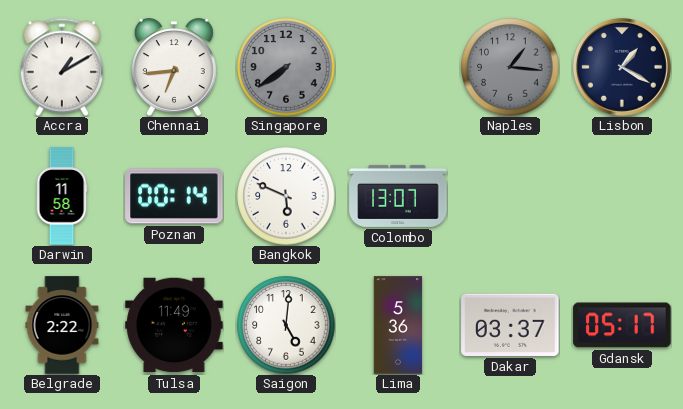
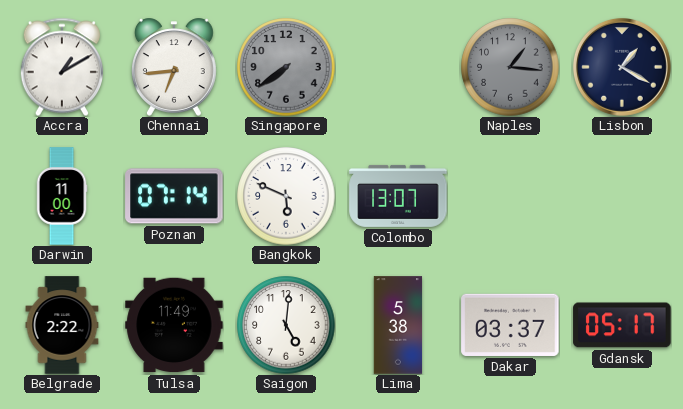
Darwin: 11:58 -> 11:00
Poznan: 00:14 -> 07:14
Lima: 5:36 -> 5:38
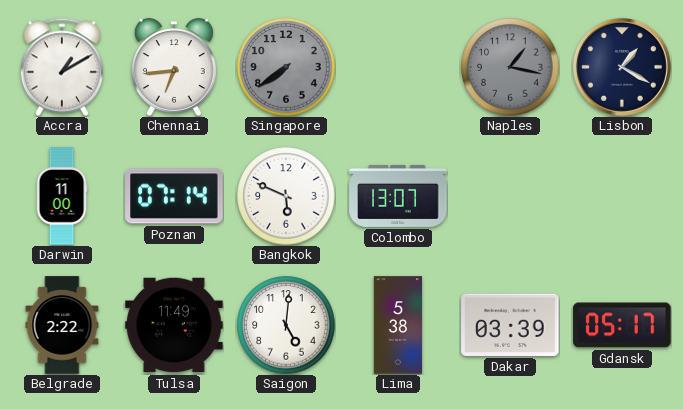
Naples: 1:16 -> 1:17
Dakar: 03:37 -> 03:39
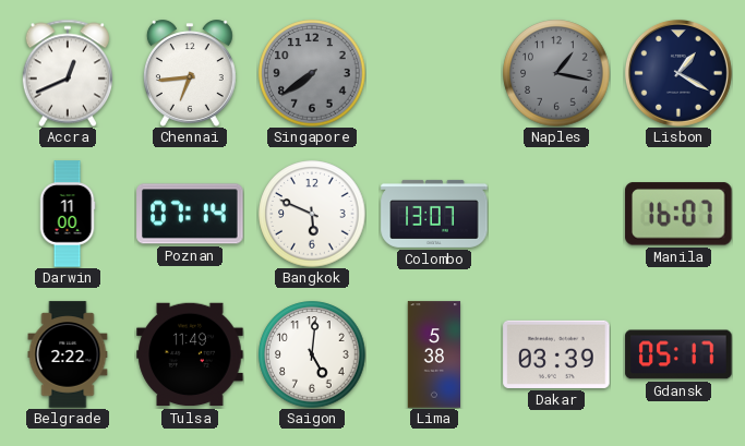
Accra: 1:10 -> 12:41
Manila: none -> 16:07
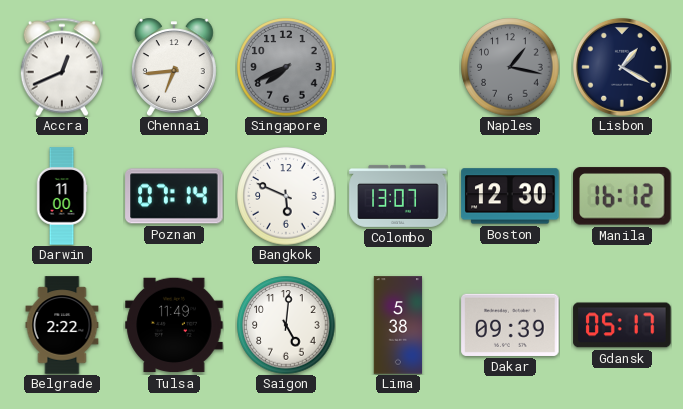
Singapore: 7:39 -> 7:41
Boston: none -> 12:30
Manila: 16:07 -> 16:12
Dakar: 03:39 -> 09:39
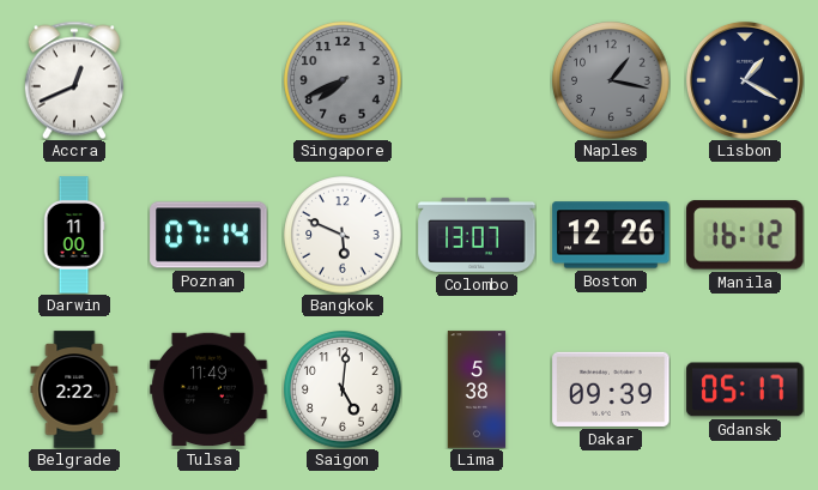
Chennai: 6:44 -> none
Boston: 12:30 -> 12:26
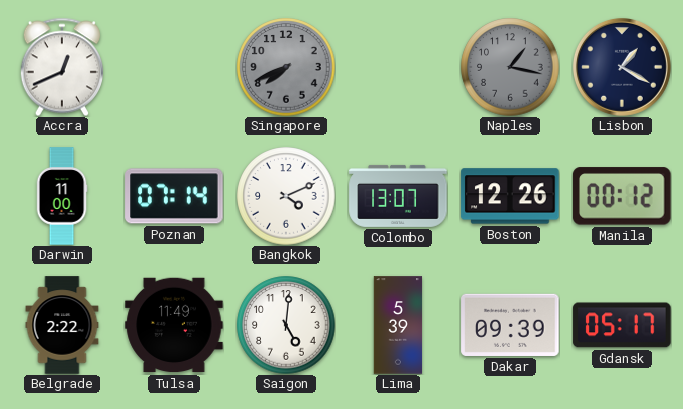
Bangkok: 5:49 -> 4:11
Manila: 16:12 -> 00:12
Lima: 5:38 -> 5:39
